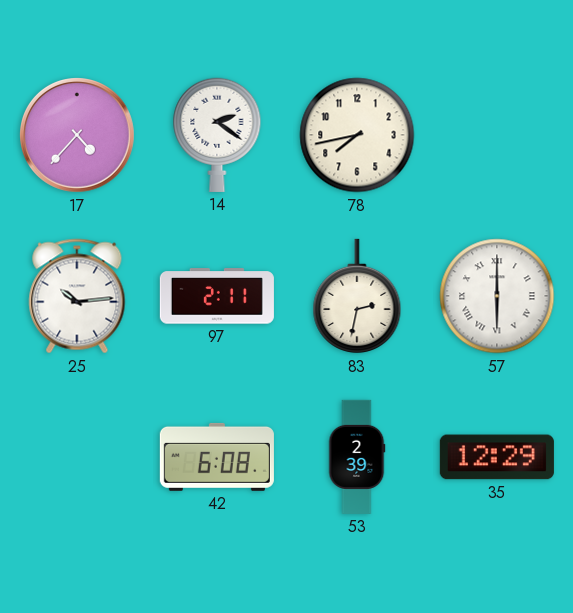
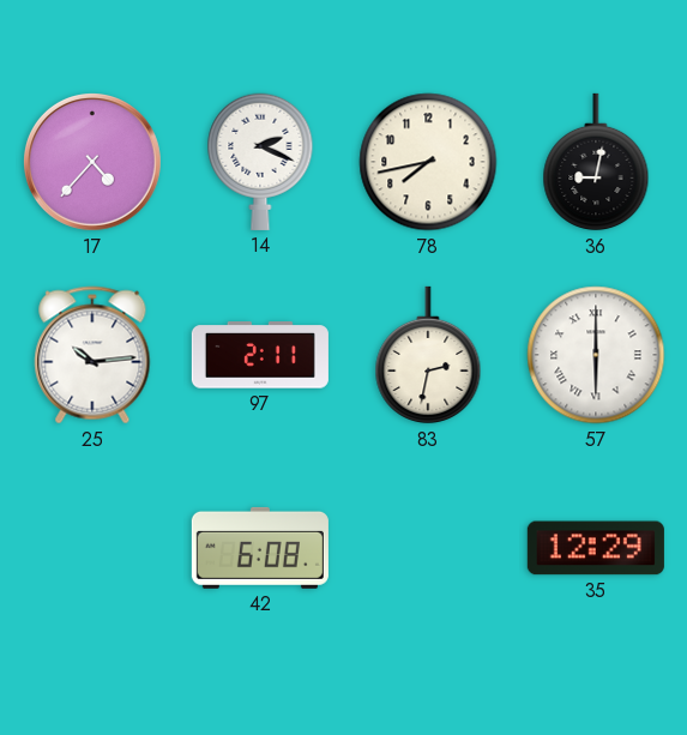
14: 2:21 -> 2:19
36: none -> 9:02
53: 2:39 -> none
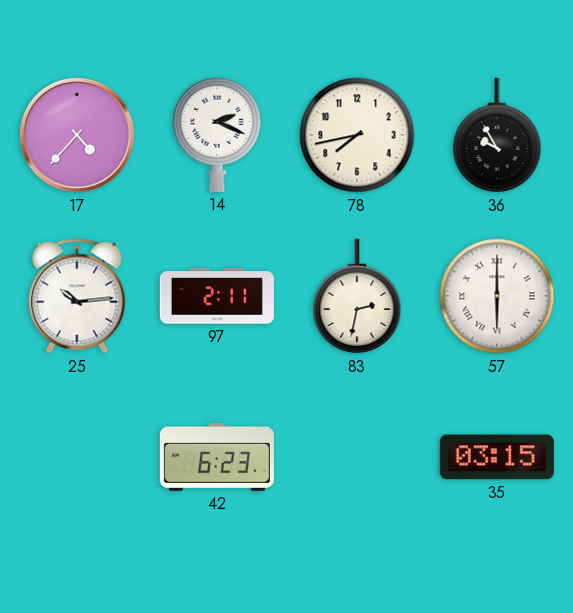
36: 9:02 -> 9:55
42: 6:08 -> 6:23
35: 12:29 -> 03:15
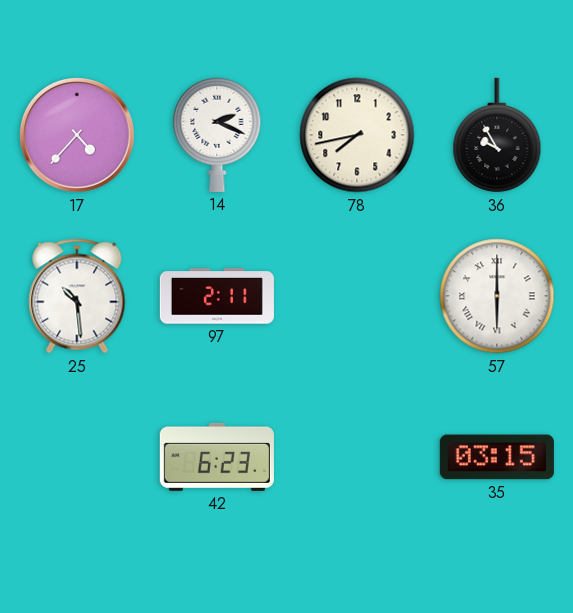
25: 10:14 -> 10:29
83: 2:32 -> none
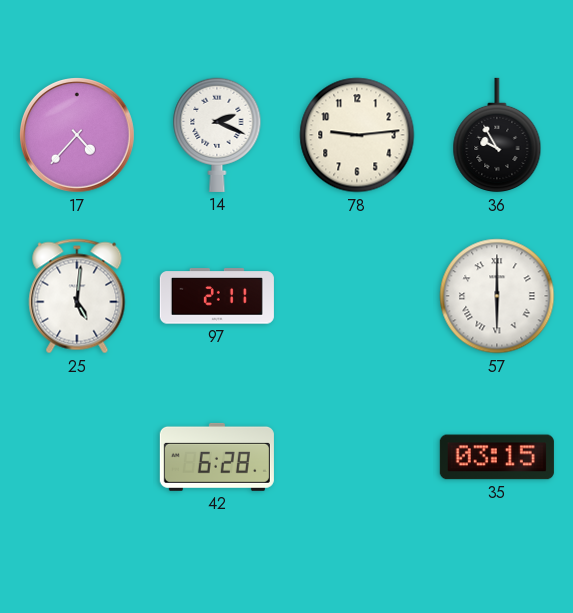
78: 7:43 -> 9:14
25: 10:29 -> 5:01
42: 6:23 -> 6:28
